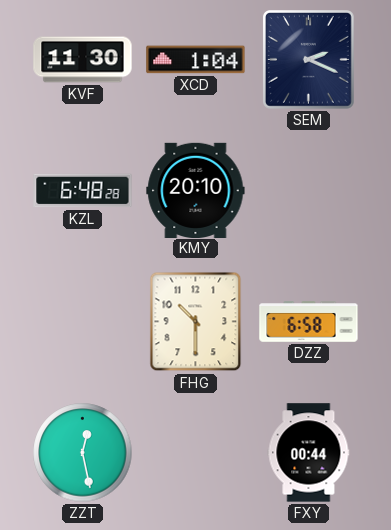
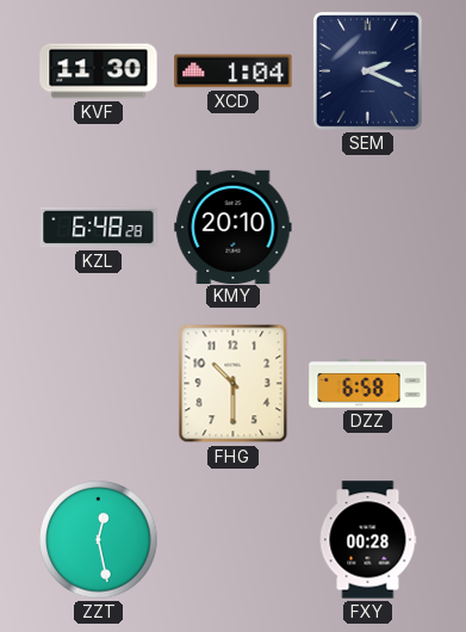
FXY: 00:44 -> 00:28
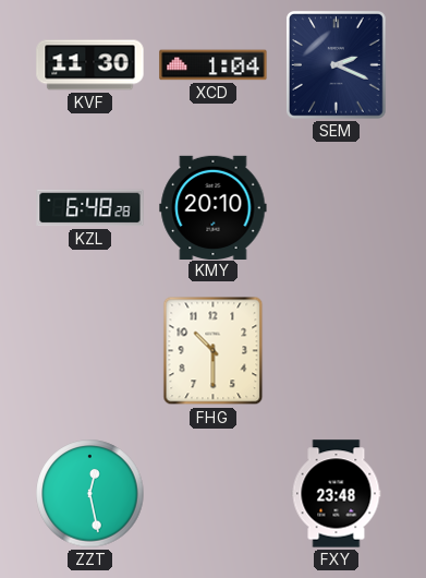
DZZ: 6:58 -> none
FXY: 00:28 -> 23:48
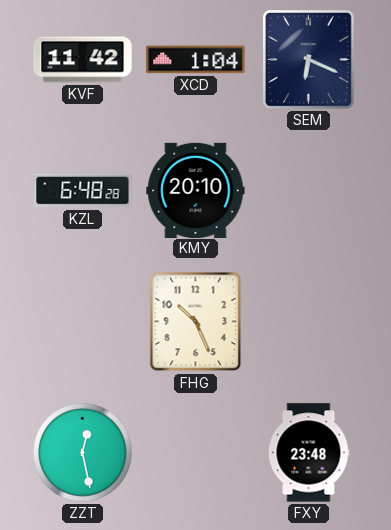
KVF: 11:30 -> 11:42
SEM: 2:19 -> 6:19
FHG: 10:30 -> 10:26
